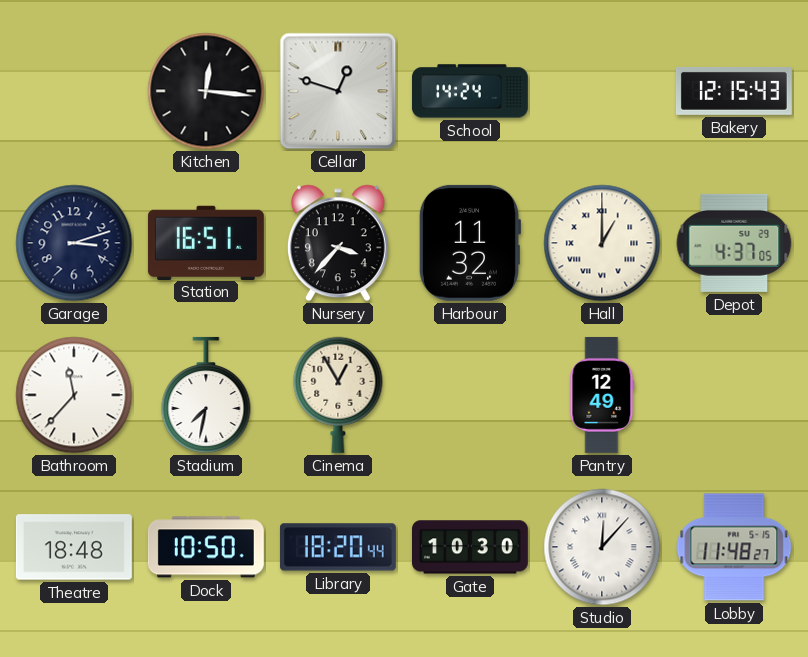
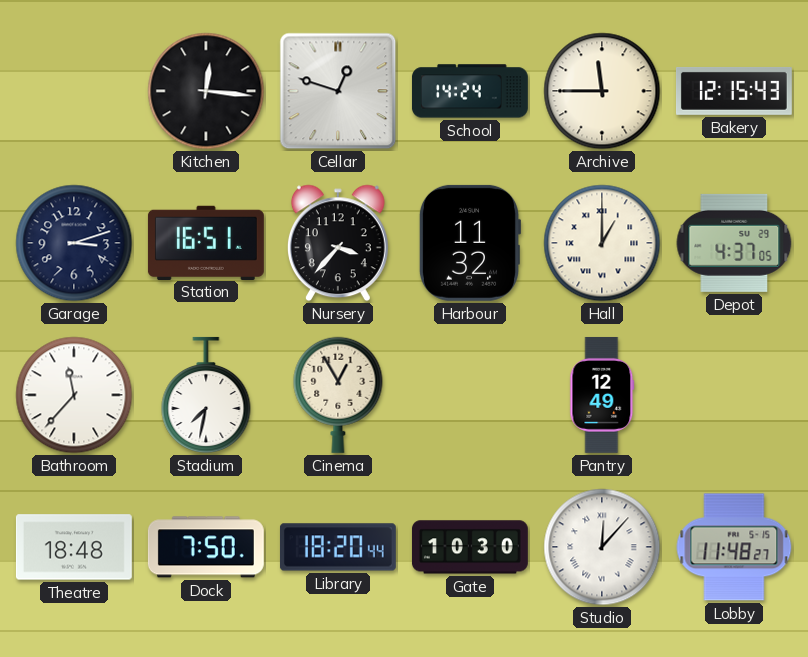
Archive: none -> 11:45
Dock: 10:50 -> 7:50
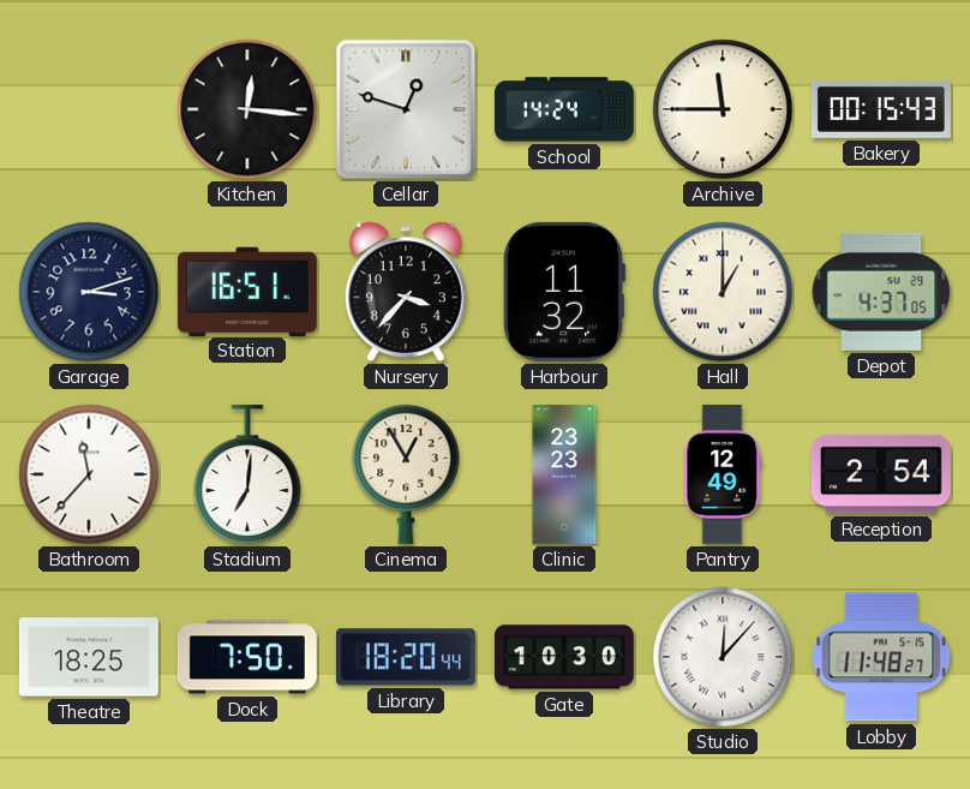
Bakery: 12:15 -> 00:15
Stadium: 7:32 -> 7:01
Clinic: none -> 23:23
Reception: none -> 2:54
Theatre: 18:48 -> 18:25
